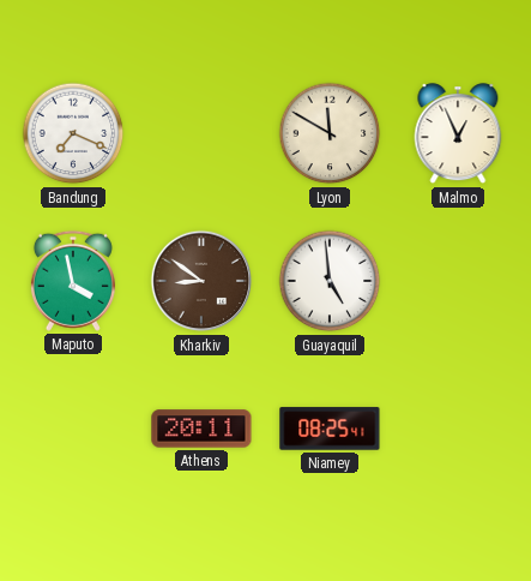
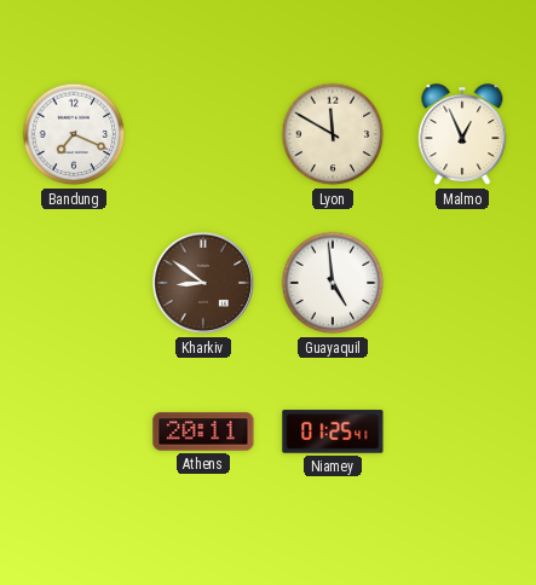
Maputo: 3:58 -> none
Niamey: 08:25 -> 01:25
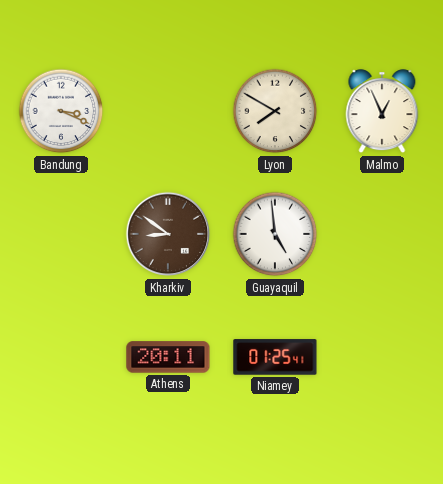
Bandung: 7:19 -> 3:19
Lyon: 11:50 -> 7:50
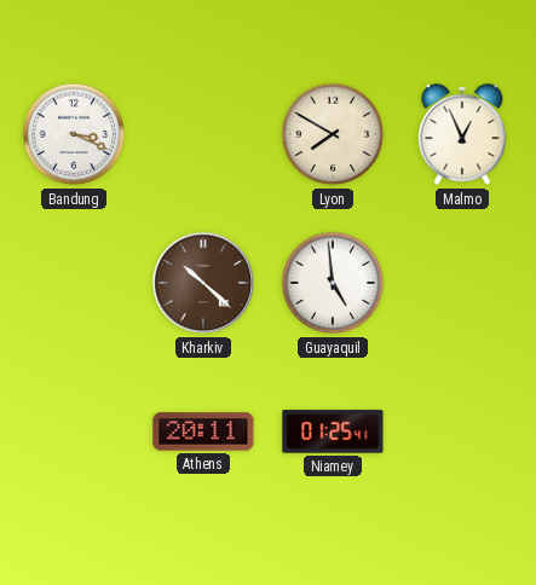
Kharkiv: 8:51 -> 10:22
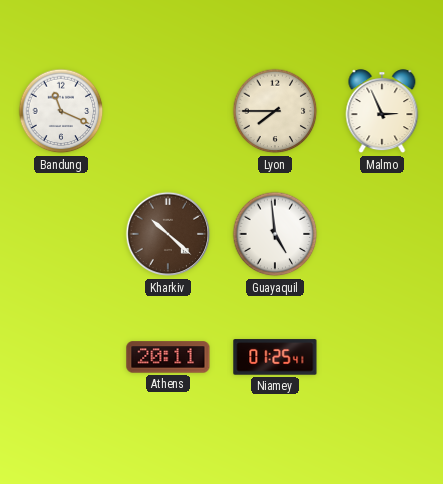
Bandung: 3:19 -> 11:19
Lyon: 7:50 -> 7:45
Malmo: 12:56 -> 2:56
